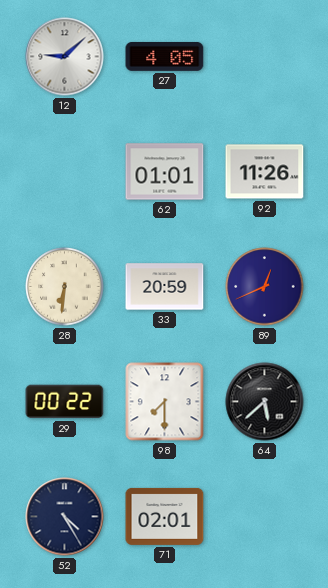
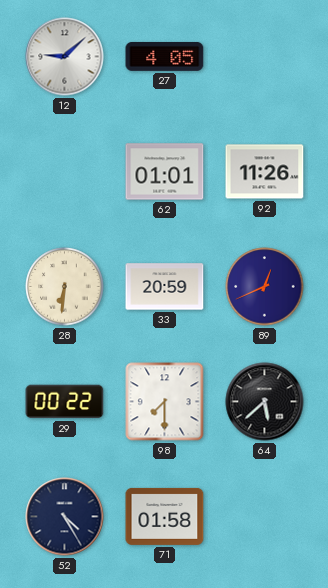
71: 02:01 -> 01:58
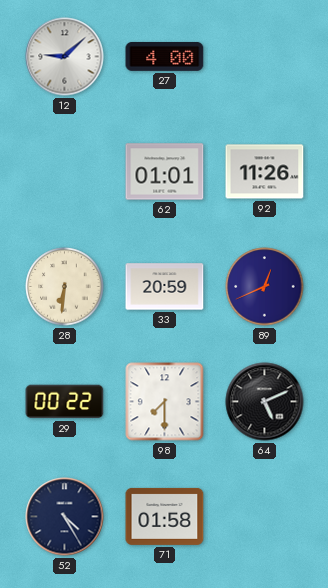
27: 4:05 -> 4:00
64: 5:38 -> 5:11
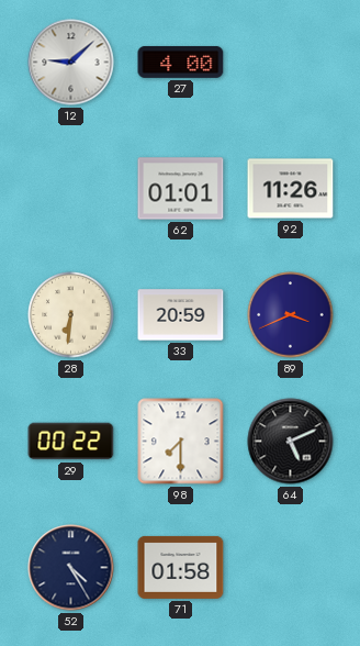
89: 12:41 -> 3:41
